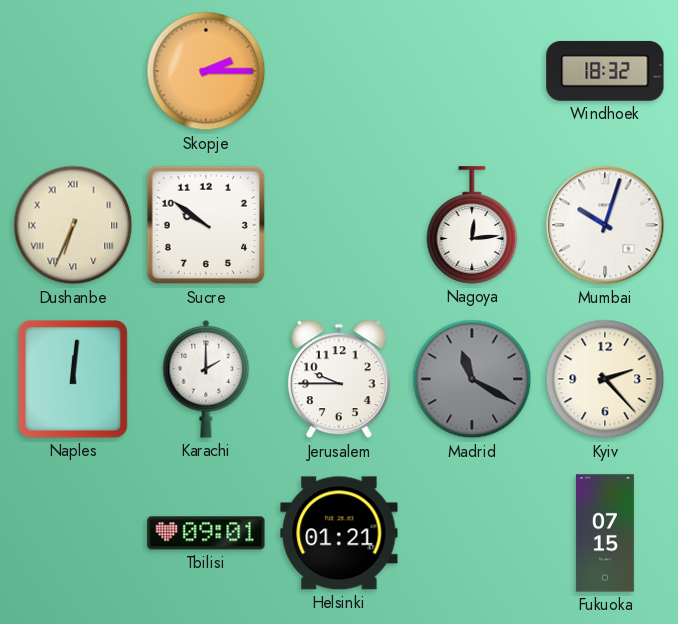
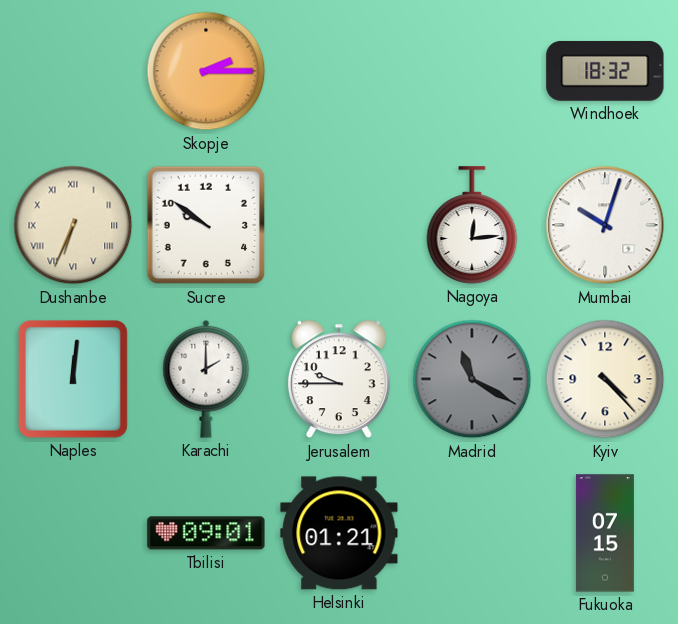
Kyiv: 2:23 -> 4:23
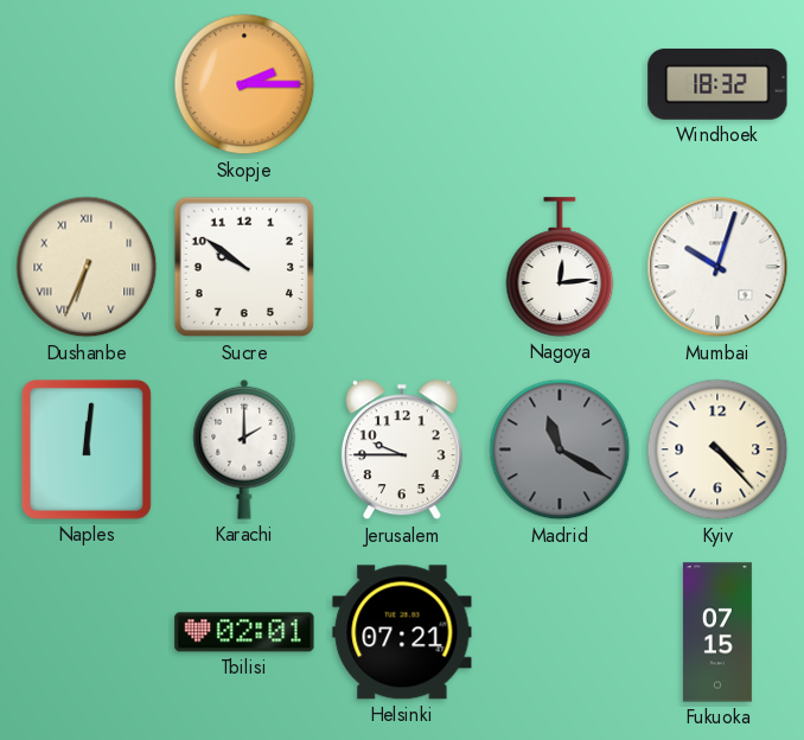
Tbilisi: 09:01 -> 02:01
Helsinki: 01:21 -> 07:21
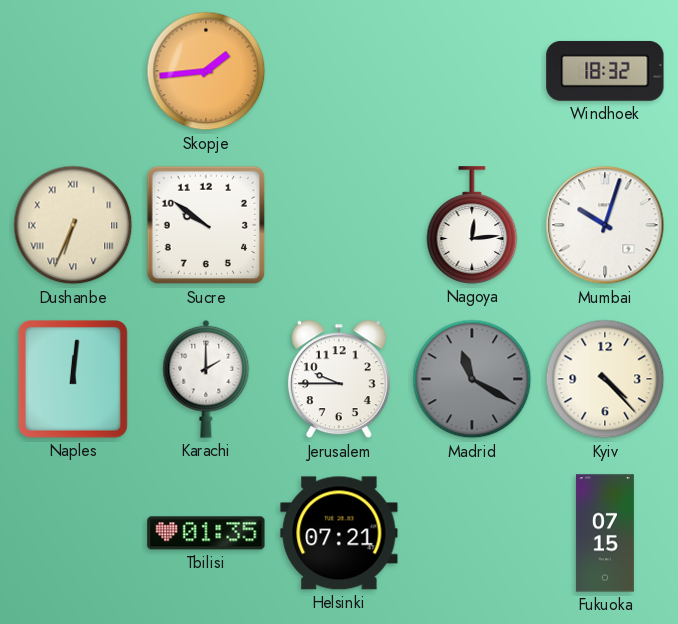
Skopje: 2:15 -> 1:44
Tbilisi: 02:01 -> 01:35
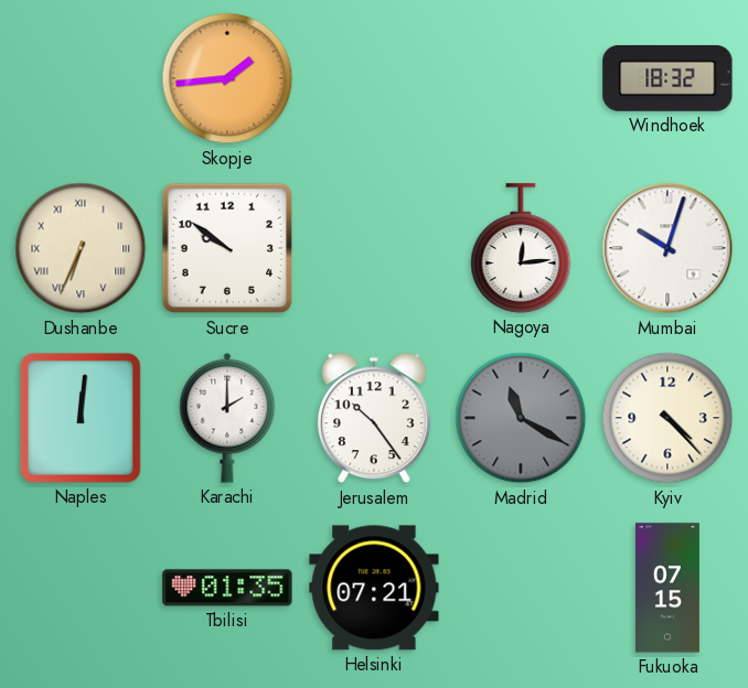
Jerusalem: 9:45 -> 10:24
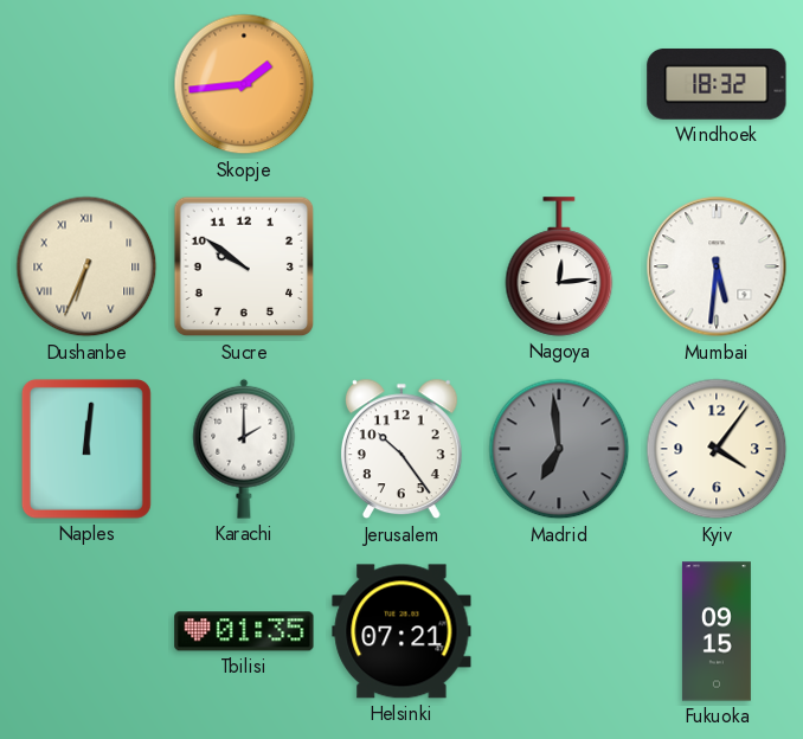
Mumbai: 10:03 -> 5:31
Madrid: 11:20 -> 6:59
Kyiv: 4:23 -> 4:06
Fukuoka: 07:15 -> 09:15
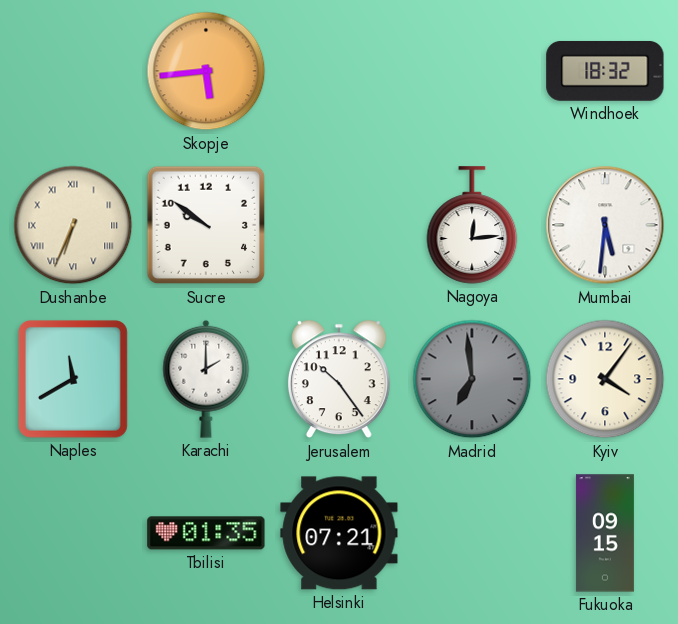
Skopje: 1:44 -> 5:44
Naples: 12:01 -> 11:40
